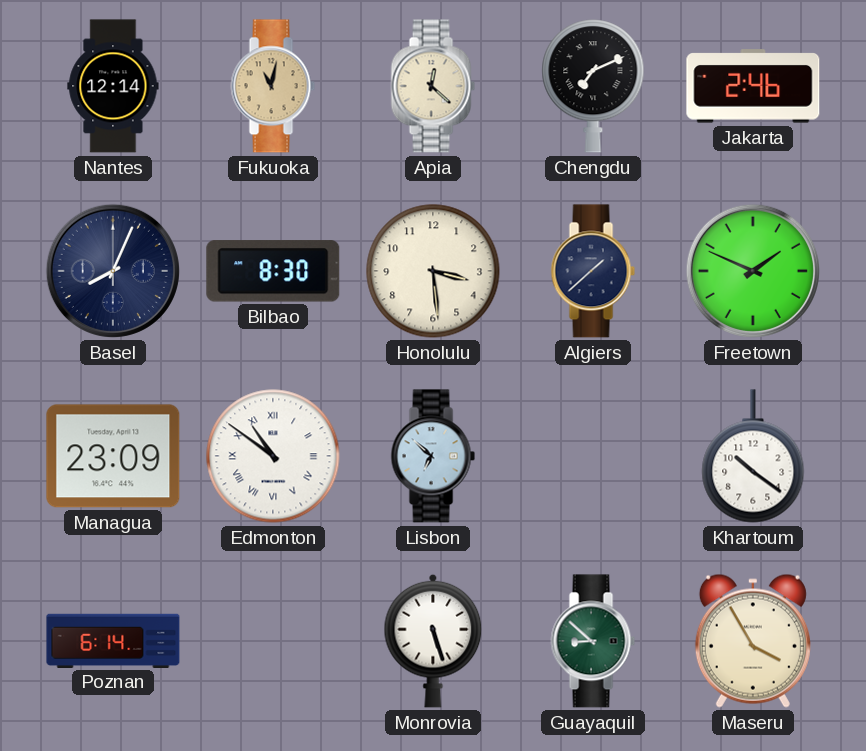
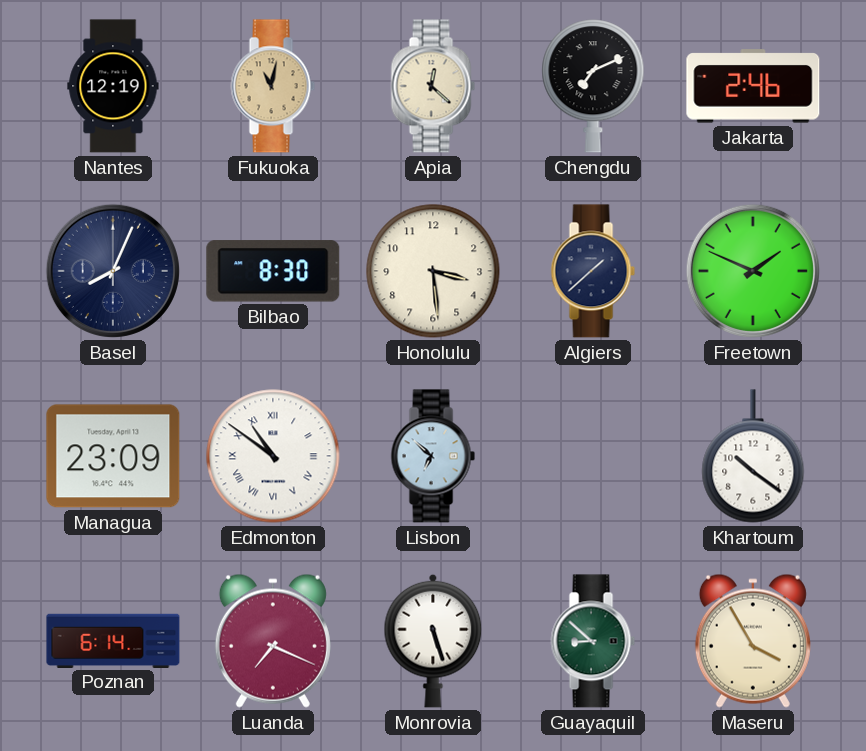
Nantes: 12:14 -> 12:19
Luanda: none -> 7:19
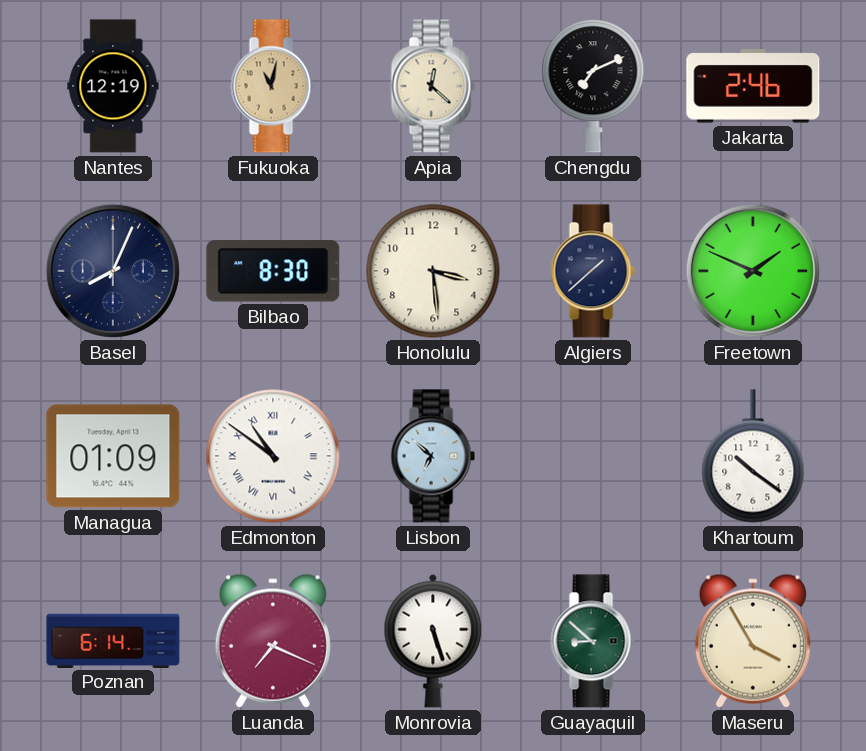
Managua: 23:09 -> 01:09
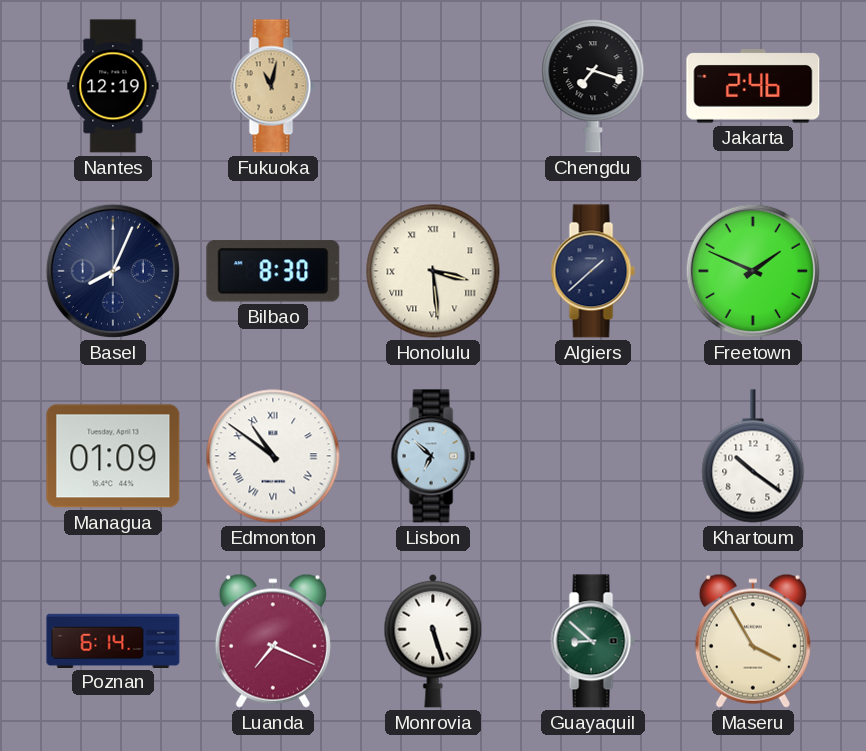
Apia: 12:22 -> none
Chengdu: 7:11 -> 7:18
Honolulu numerals: Arabic -> Roman
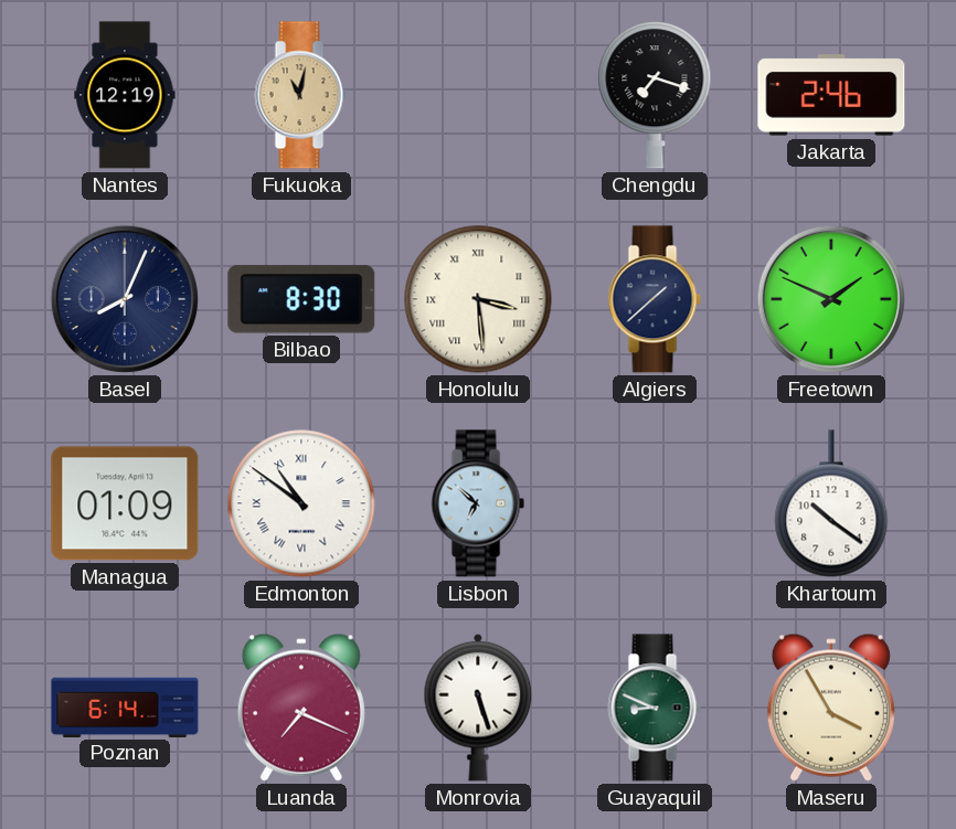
Guayaquil: 8:52 -> 8:49
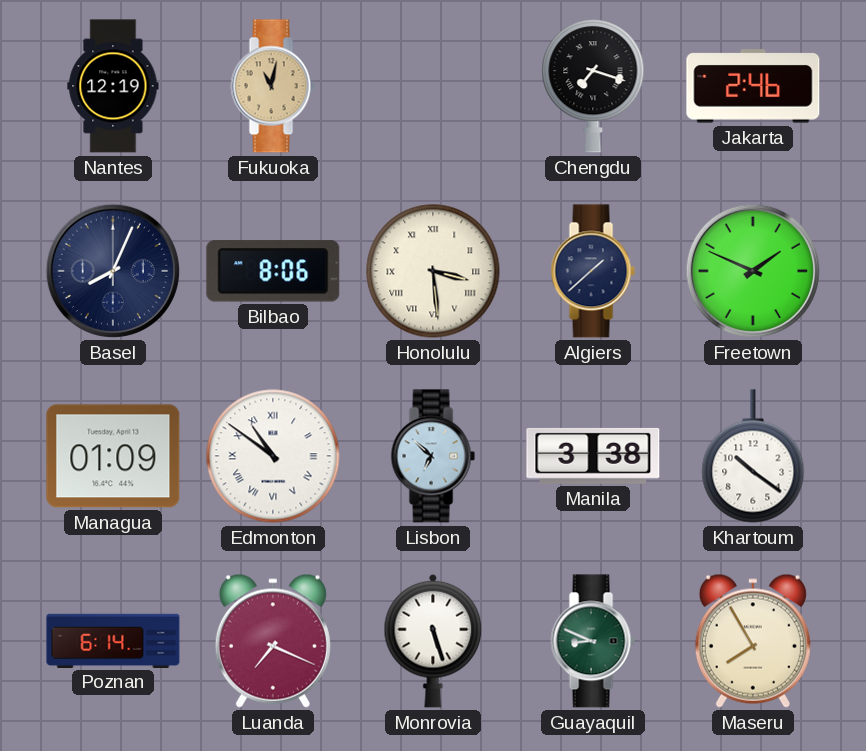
Bilbao: 8:30 -> 8:06
Manila: none -> 3:38
Maseru: 3:55 -> 7:55
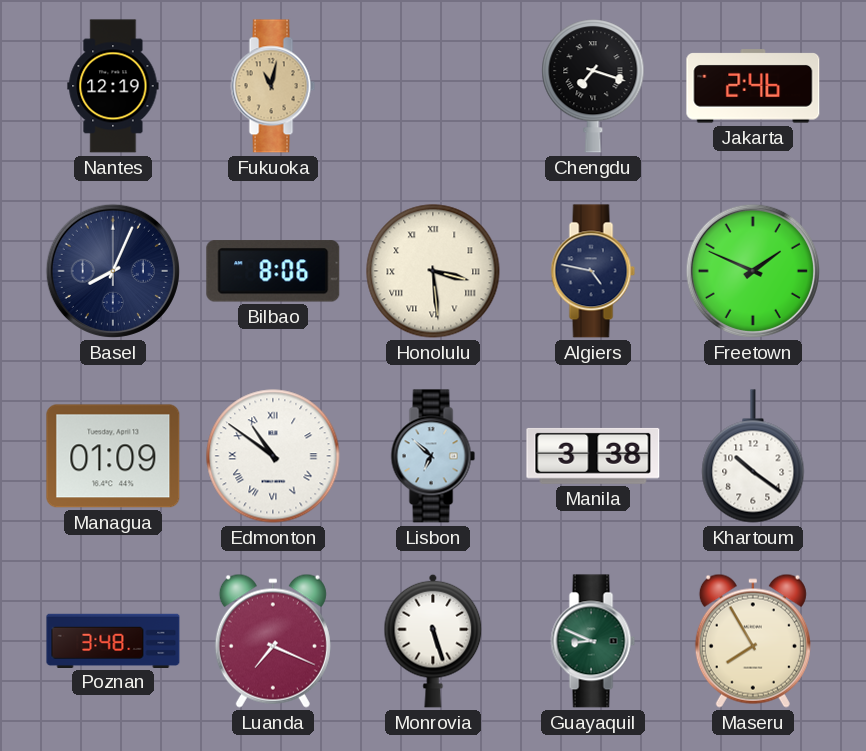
Algiers: 1:38 -> 4:47
Poznan: 6:14 -> 3:48
